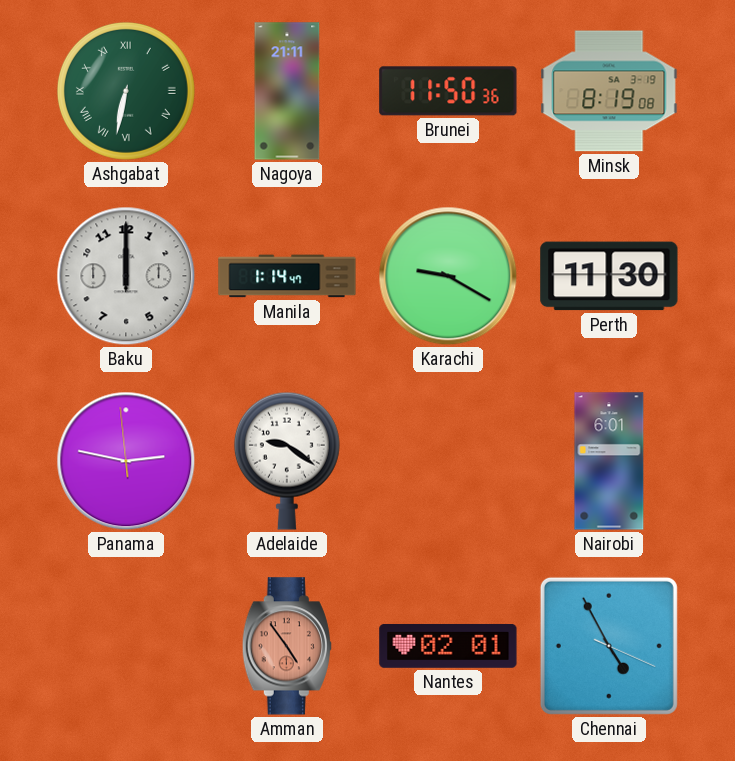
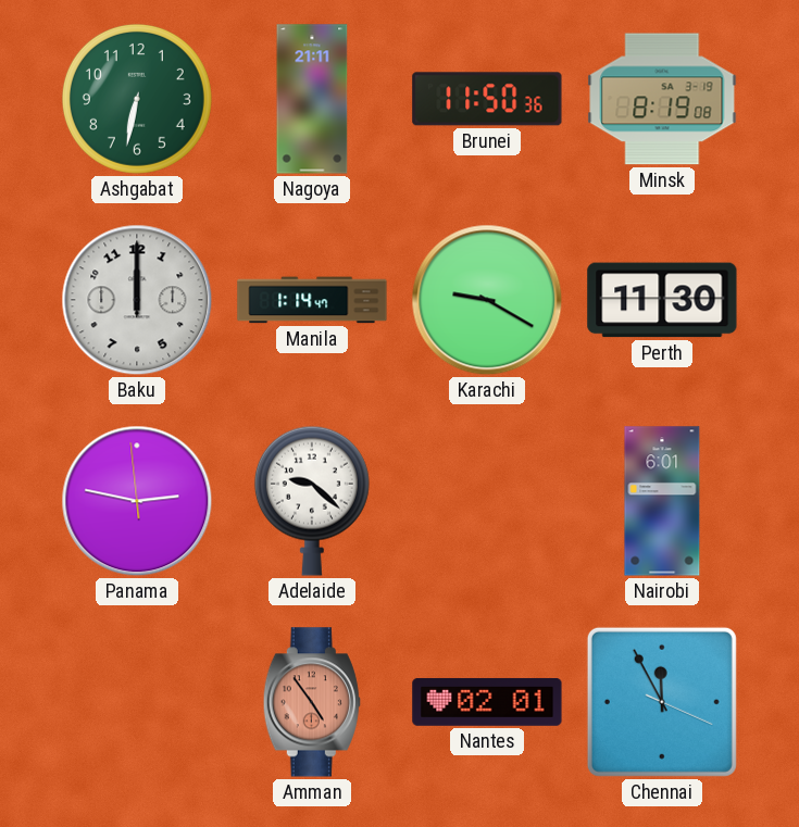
Ashgabat numerals: Roman -> Arabic
Adelaide: 9:21 -> 9:22
Chennai: 4:55 -> 11:55
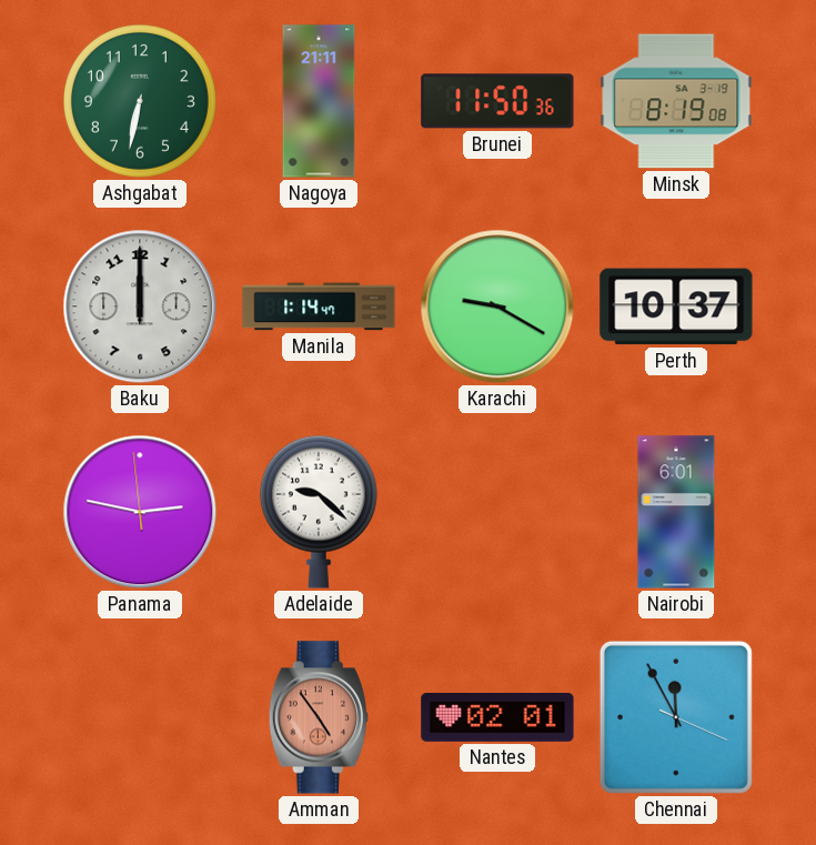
Perth: 11:30 -> 10:37
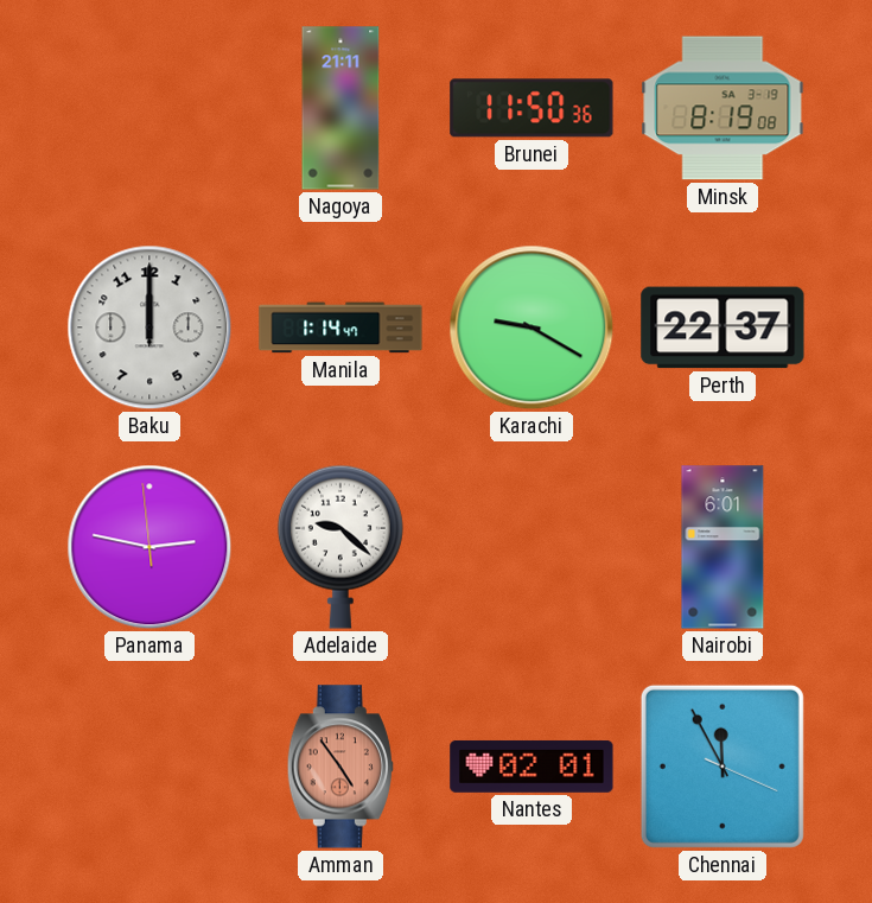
Ashgabat: 6:32 -> none
Perth: 10:37 -> 22:37
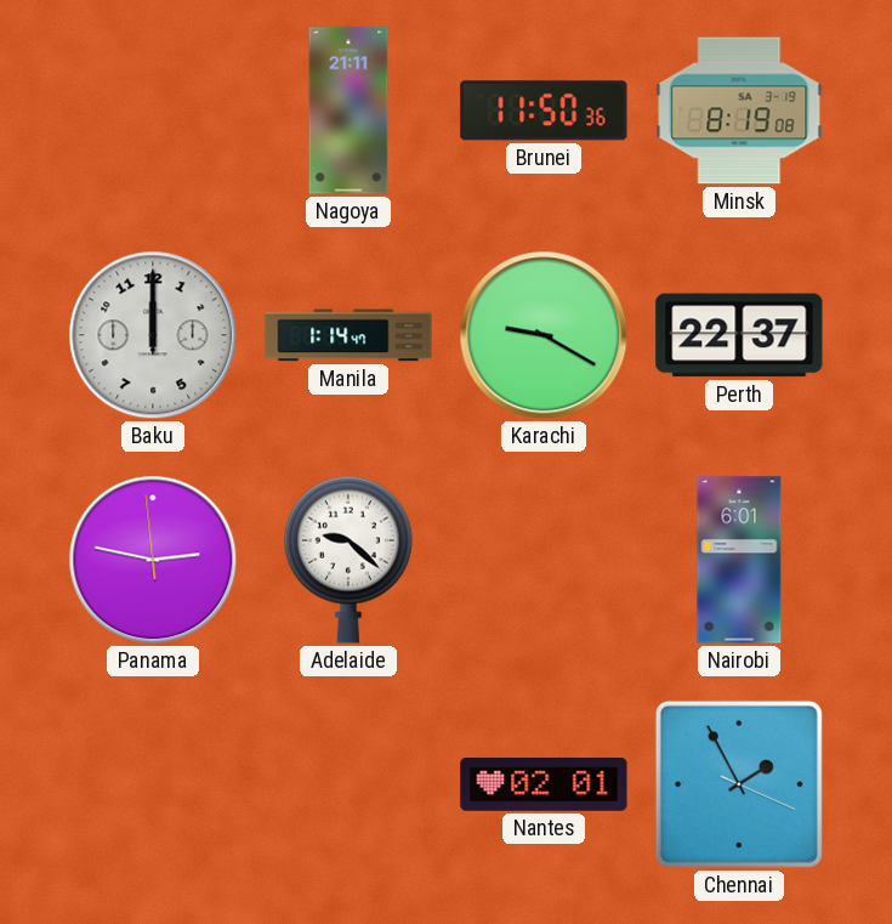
Amman: 4:54 -> none
Chennai: 11:55 -> 1:55
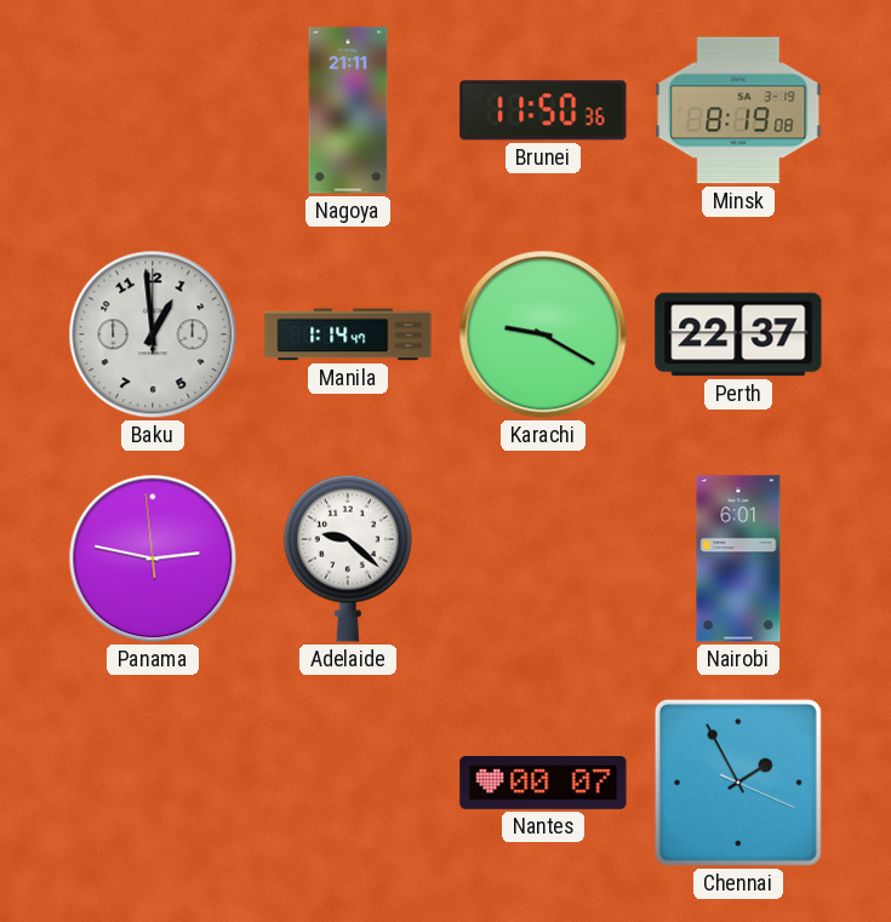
Baku: 12:00 -> 12:59
Nantes: 02:01 -> 00:07
